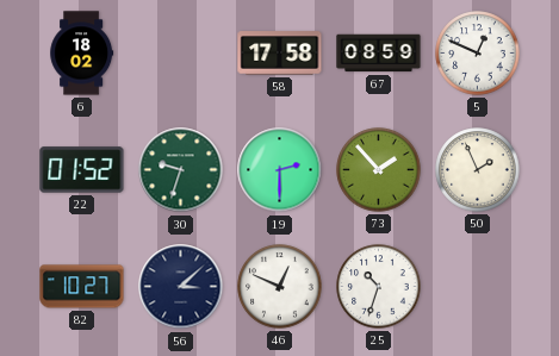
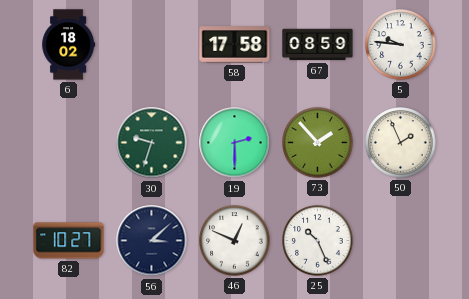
5: 12:49 -> 9:46
22: 01:52 -> none
25: 10:33 -> 10:26
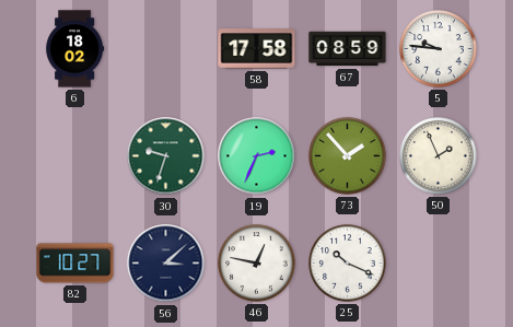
19: 2:30 -> 2:34
46: 12:49 -> 12:47
25: 10:26 -> 10:19
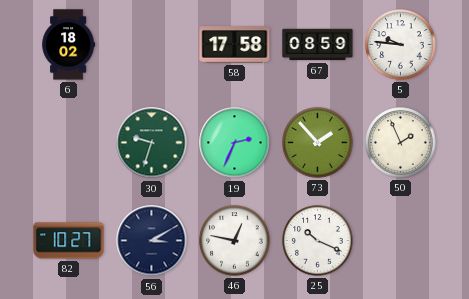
56: 3:08 -> 3:10
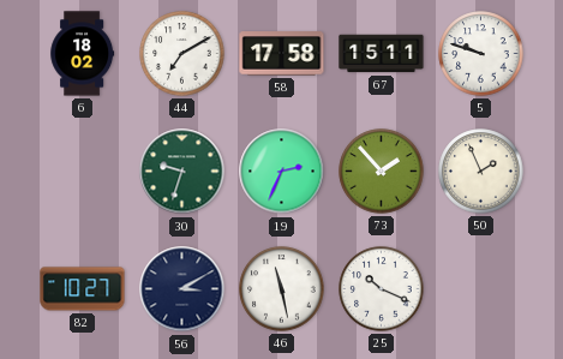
44: none -> 7:10
67: 08:59 -> 15:11
5: 9:46 -> 9:48
46: 12:47 -> 11:28
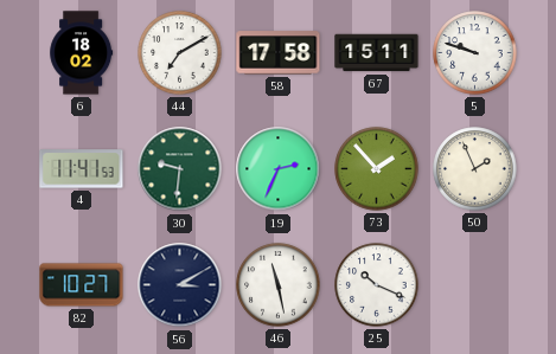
4: none -> 11:41
30: 9:33 -> 9:31
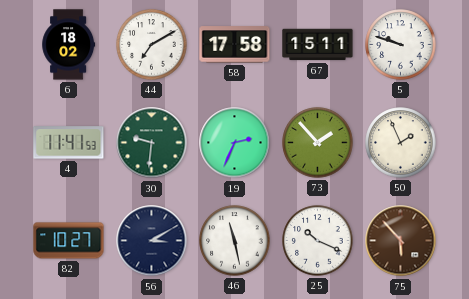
75: none -> 5:53
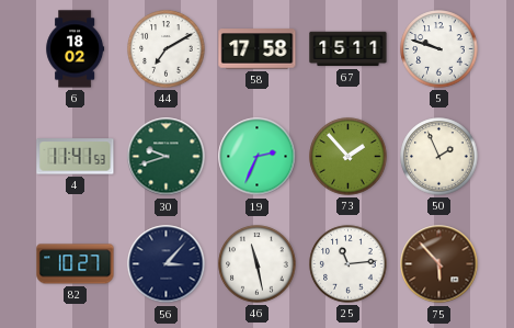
30: 9:31 -> 9:42
56: 3:10 -> 3:07
25: 10:19 -> 11:14
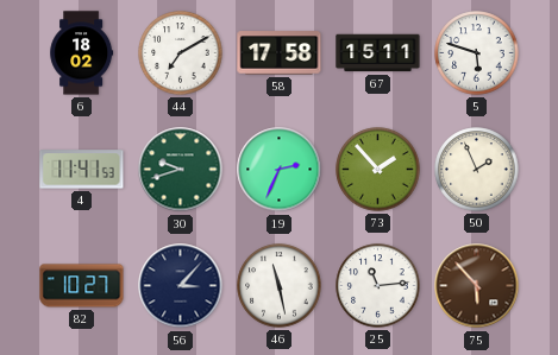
5: 9:48 -> 5:48
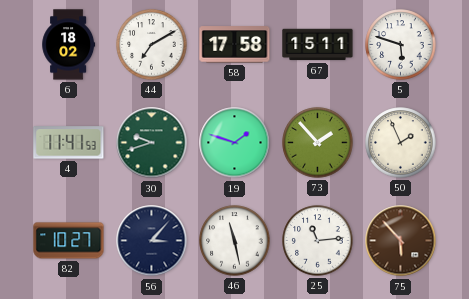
19: 2:34 -> 1:48
